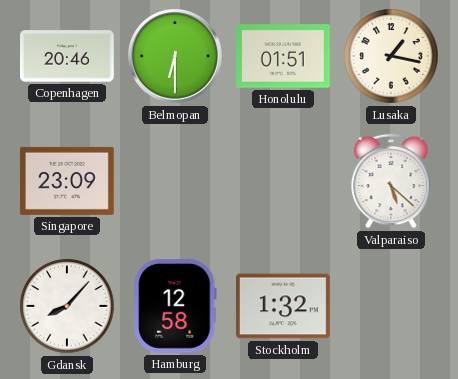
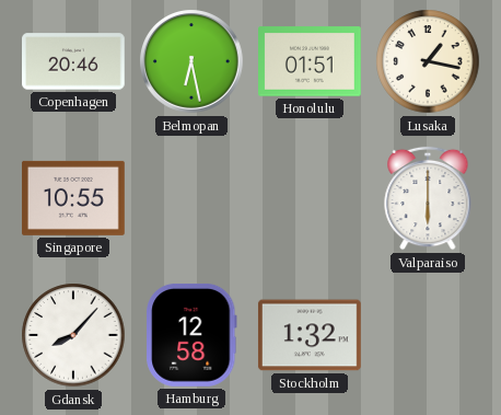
Belmopan: 6:30 -> 6:28
Singapore: 23:09 -> 10:55
Valparaiso: 5:22 -> 6:00
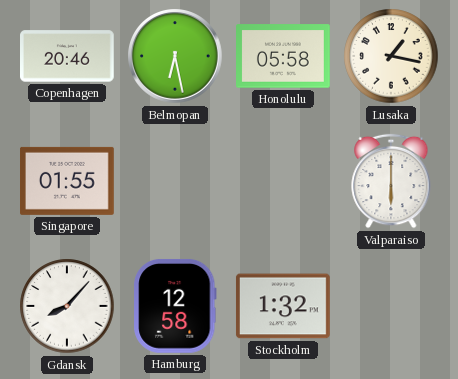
Honolulu: 01:51 -> 05:58
Singapore: 10:55 -> 01:55
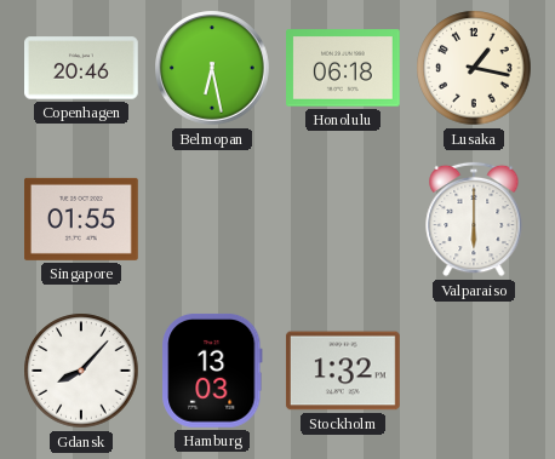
Honolulu: 05:58 -> 06:18
Hamburg: 12:58 -> 13:03
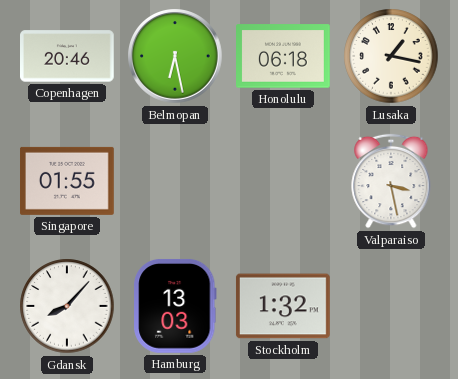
Valparaiso: 6:00 -> 3:28
